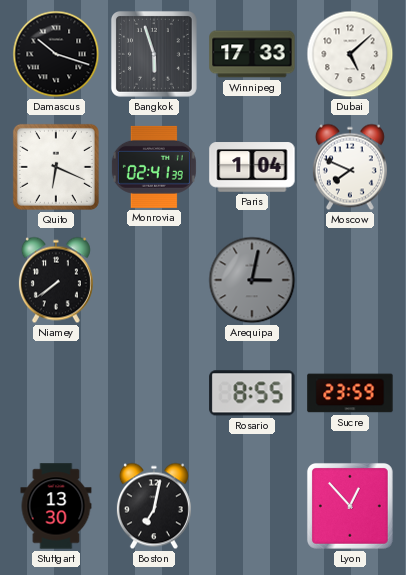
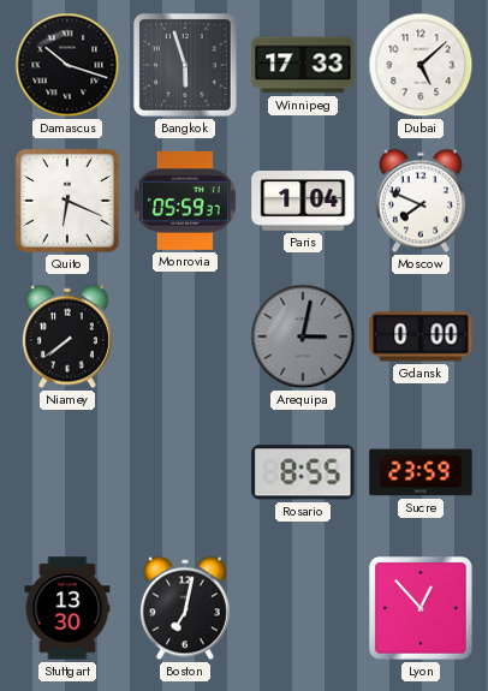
Monrovia: 02:41 -> 05:59
Gdansk: none -> 0:00
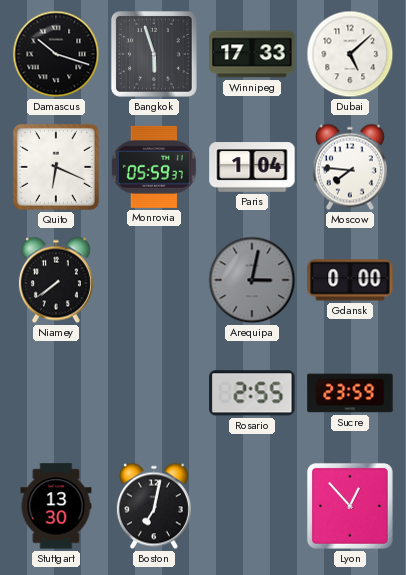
Moscow: 7:49 -> 7:46
Rosario: 8:55 -> 2:55
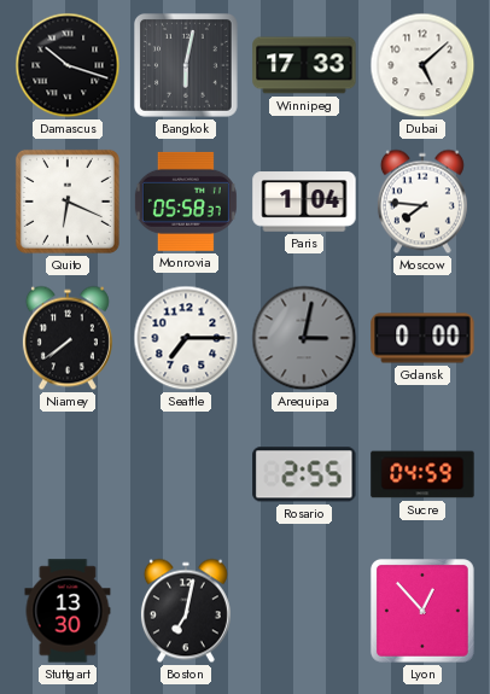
Bangkok: 5:57 -> 6:02
Monrovia: 05:59 -> 05:58
Seattle: none -> 7:15
Sucre: 23:59 -> 04:59
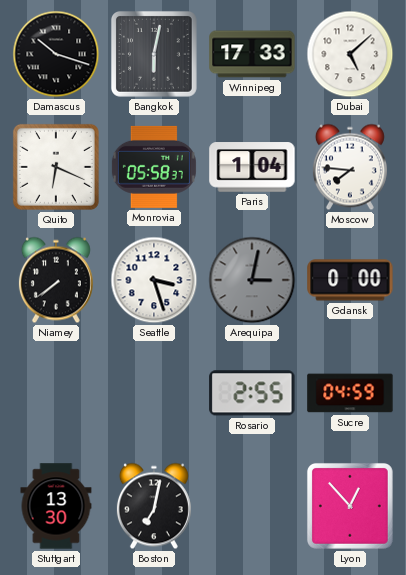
Seattle: 7:15 -> 3:27
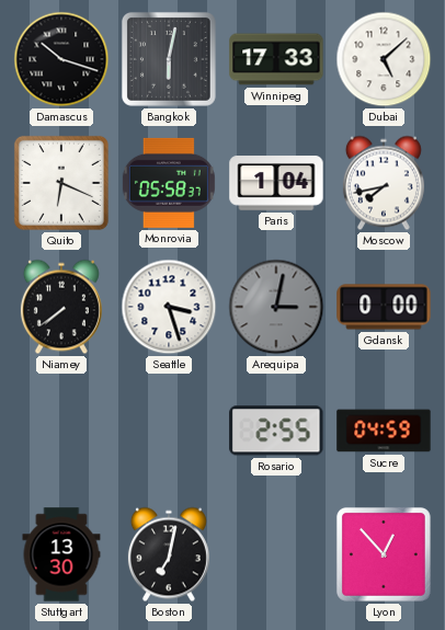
Moscow: 7:46 -> 7:43
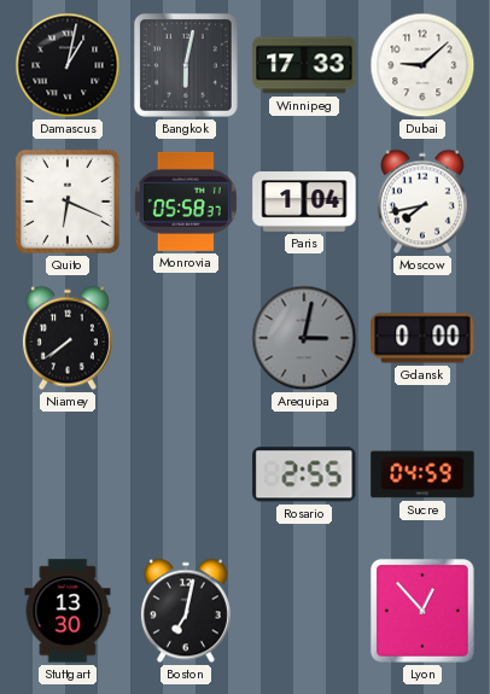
Damascus: 10:18 -> 1:02
Dubai: 5:08 -> 9:08
Seattle: 3:27 -> none
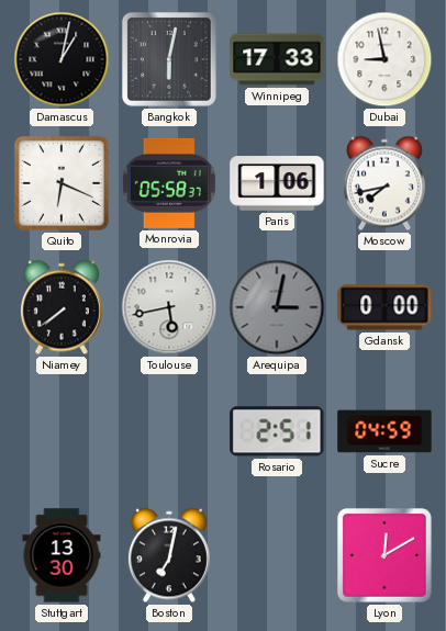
Dubai: 9:08 -> 8:58
Paris: 1:04 -> 1:06
Toulouse: none -> 5:43
Rosario: 2:55 -> 2:51
Lyon: 12:53 -> 12:10
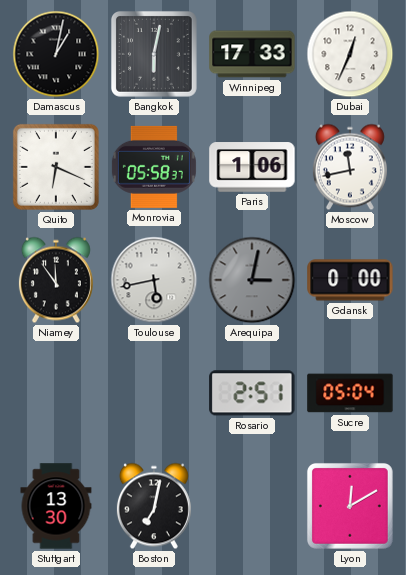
Dubai: 8:58 -> 12:34
Moscow: 7:43 -> 11:43
Niamey: 7:39 -> 11:54
Sucre: 04:59 -> 05:04
